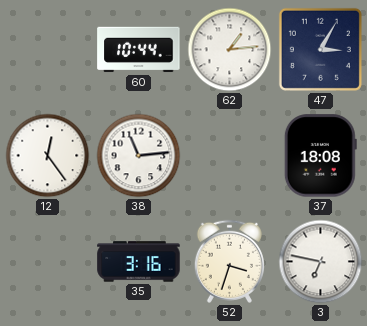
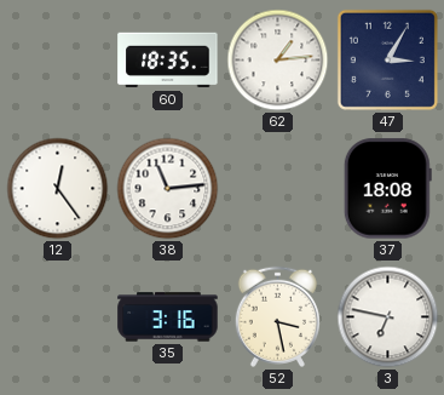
60: 10:44 -> 18:35
52: 3:33 -> 3:28
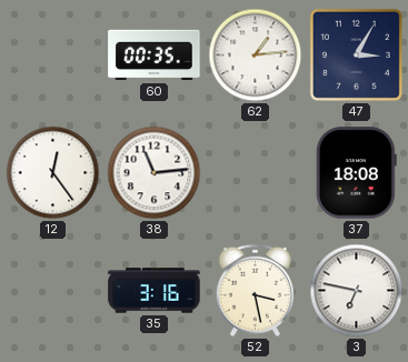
60: 18:35 -> 00:35
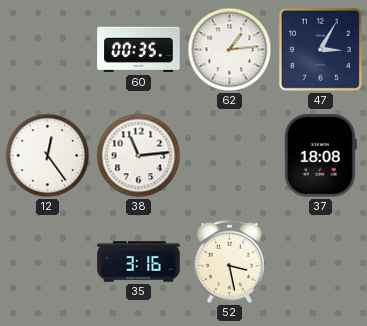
3: 6:47 -> none
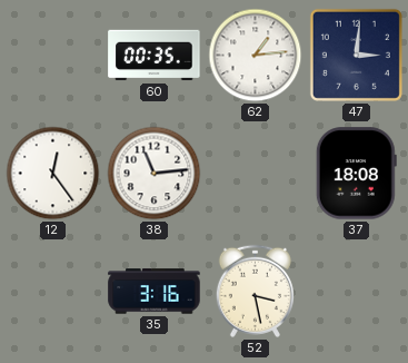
47: 3:05 -> 3:01
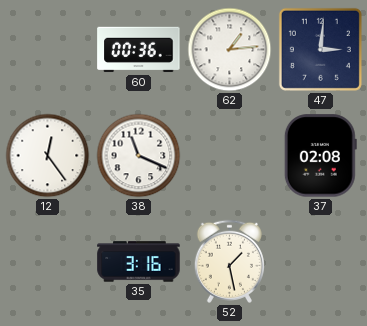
60: 00:35 -> 00:36
38: 11:14 -> 11:19
37: 18:08 -> 02:08
52: 3:28 -> 1:28
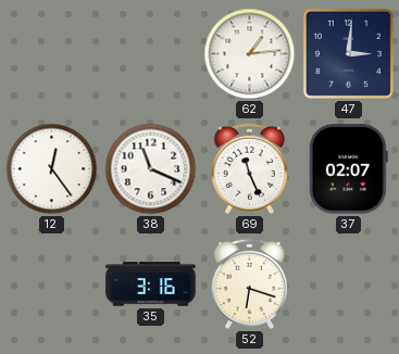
60: 00:36 -> none
69: none -> 11:26
37: 02:08 -> 02:07
52: 1:28 -> 6:18
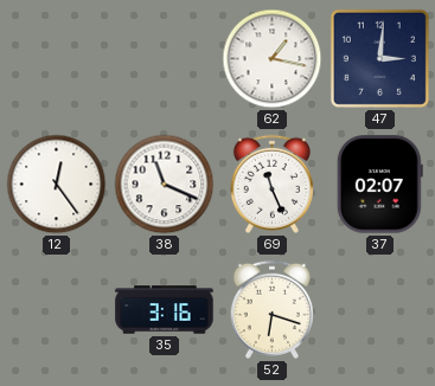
62: 1:14 -> 1:17
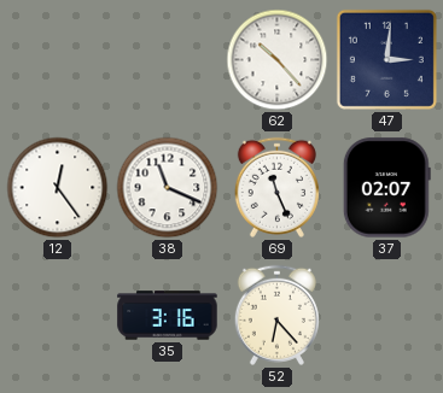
62: 1:17 -> 10:23
52: 6:18 -> 6:23
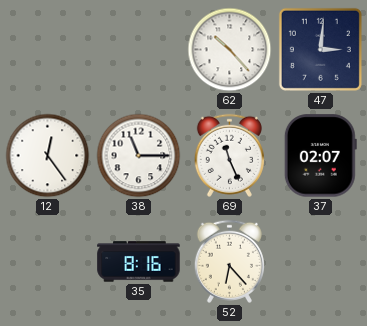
38: 11:19 -> 11:15
35: 3:16 -> 8:16
